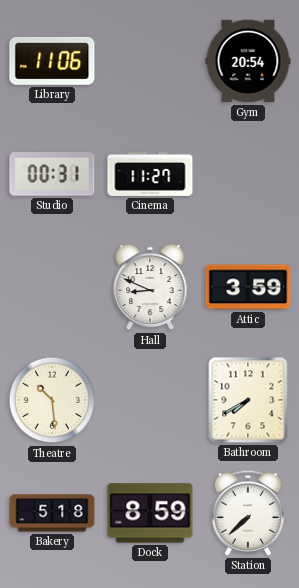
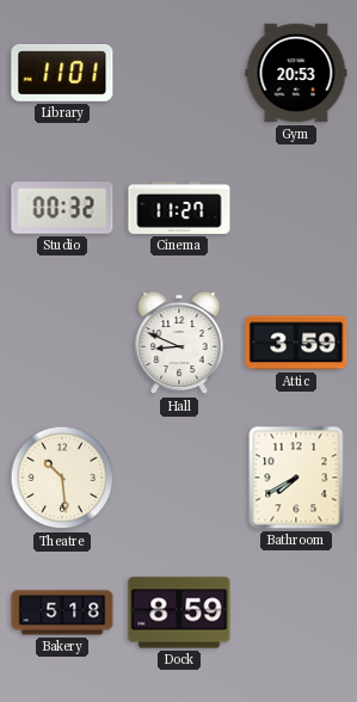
Library: 11:06 -> 11:01
Gym: 20:54 -> 20:53
Studio: 00:31 -> 00:32
Station: 7:38 -> none
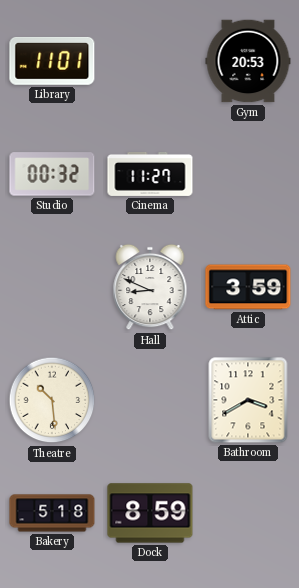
Bathroom: 7:40 -> 3:40
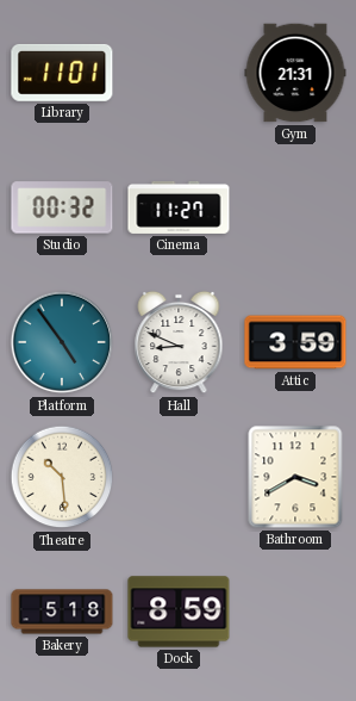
Gym: 20:53 -> 21:31
Platform: none -> 4:54
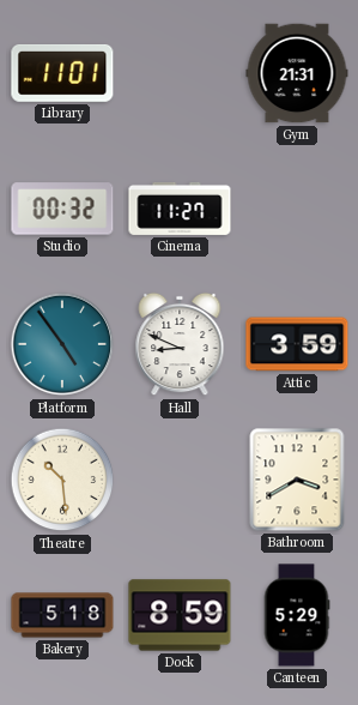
Canteen: none -> 5:29
